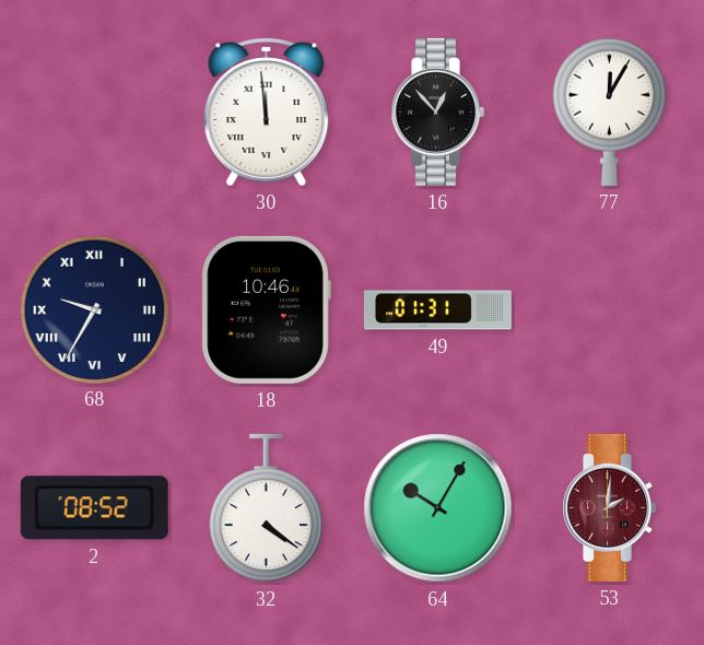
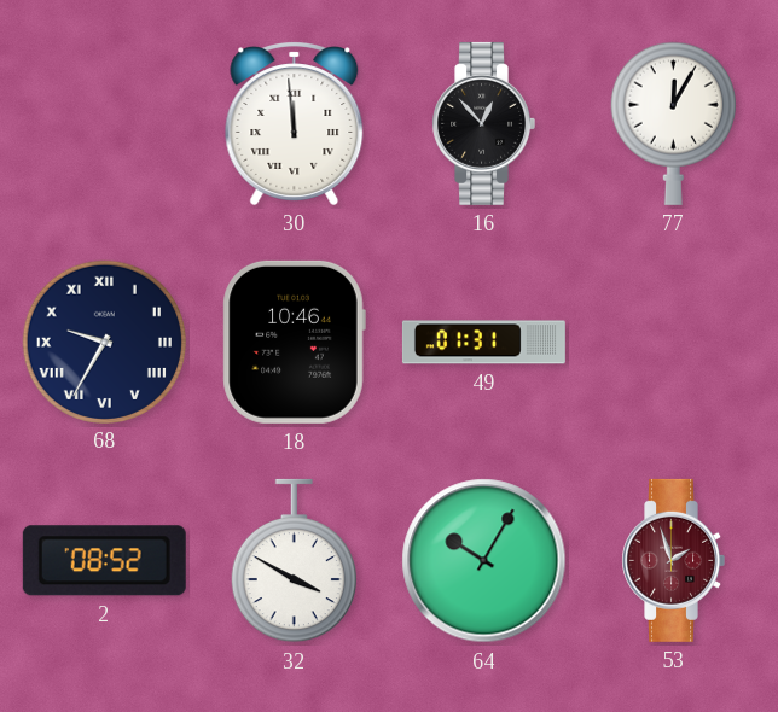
32: 4:21 -> 3:50
53: 2:01 -> 1:57
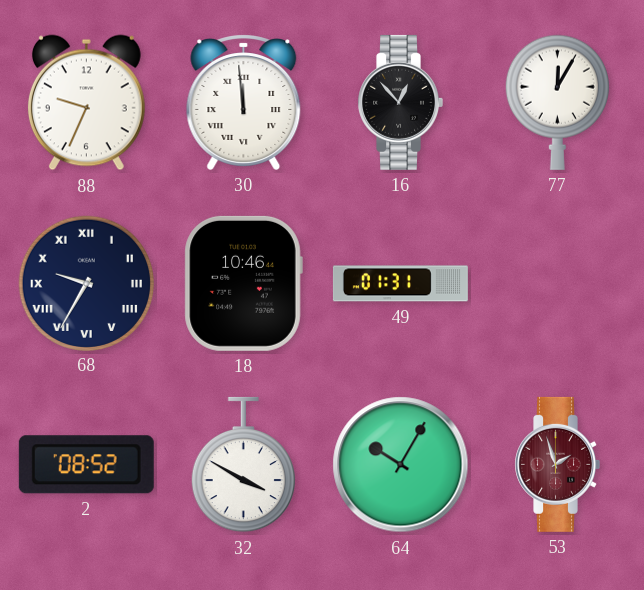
88: none -> 9:34
